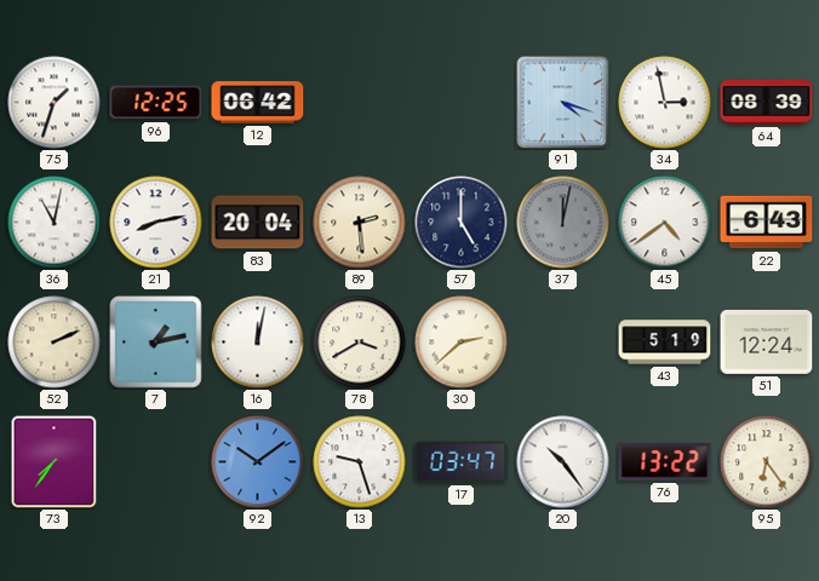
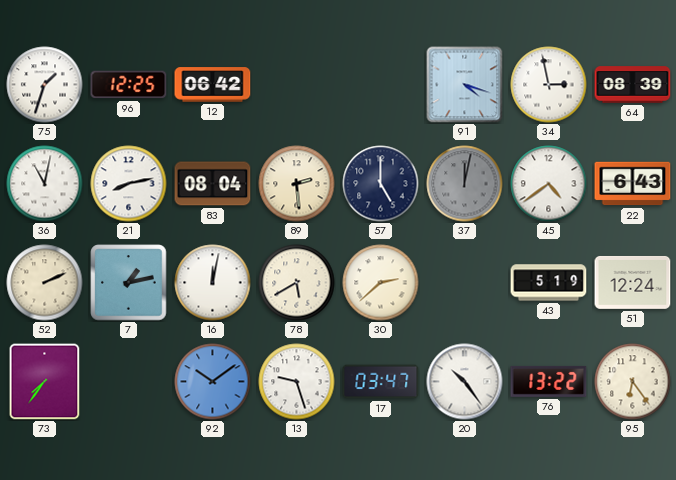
83: 20:04 -> 08:04
78: 3:40 -> 5:40
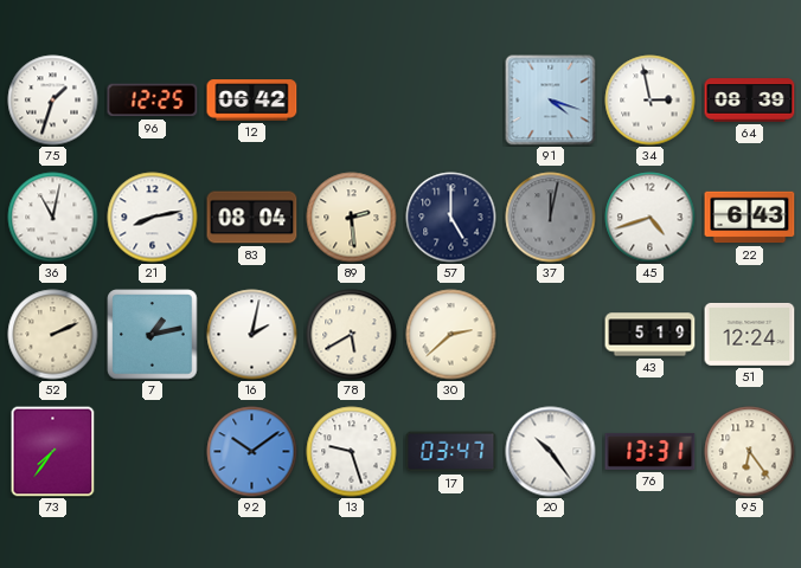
45: 4:39 -> 4:42
16: 12:02 -> 2:02
76: 13:22 -> 13:31
